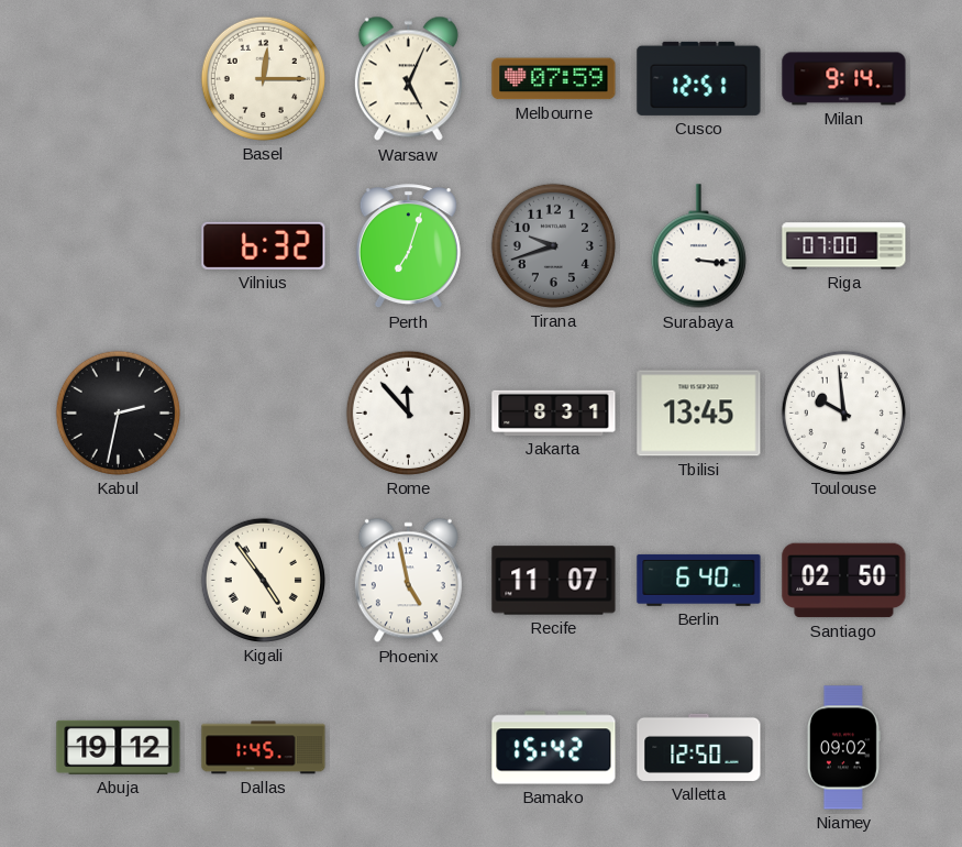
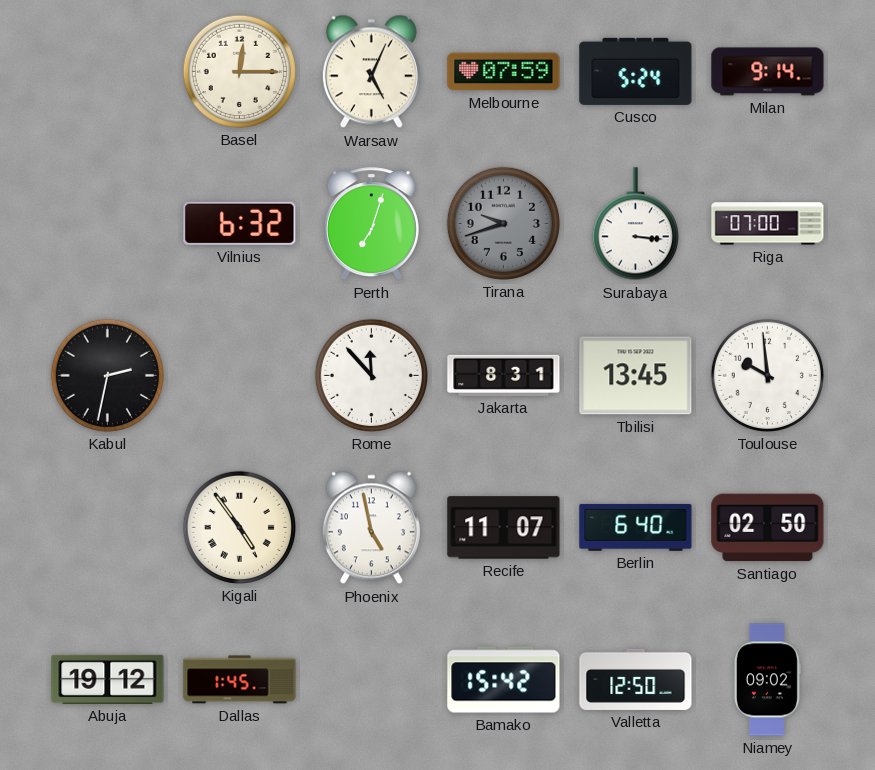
Cusco: 12:51 -> 5:24
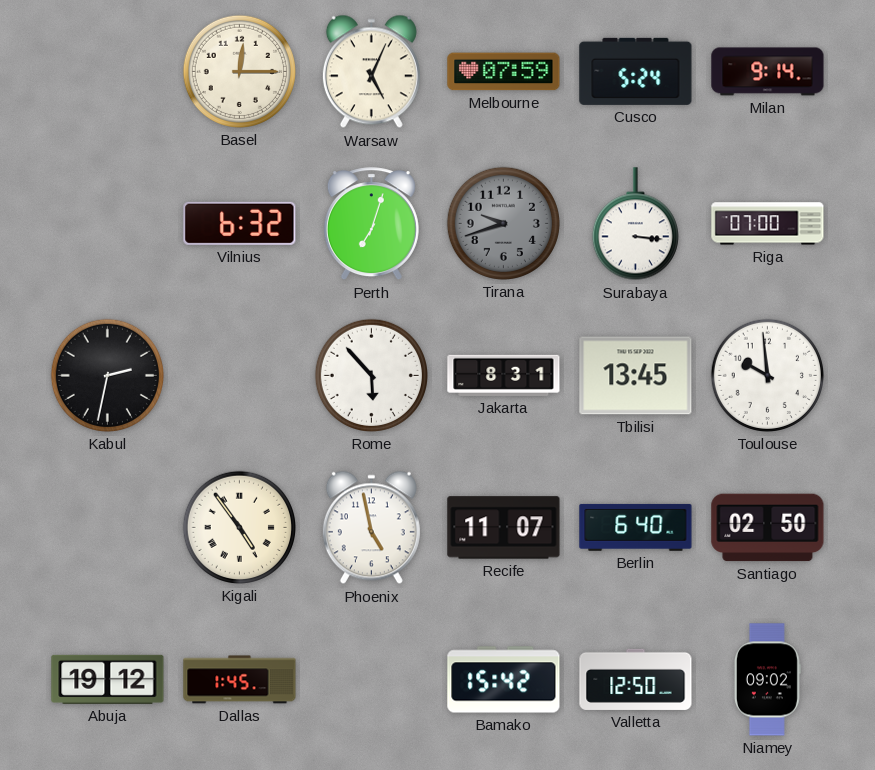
Rome: 11:53 -> 5:53
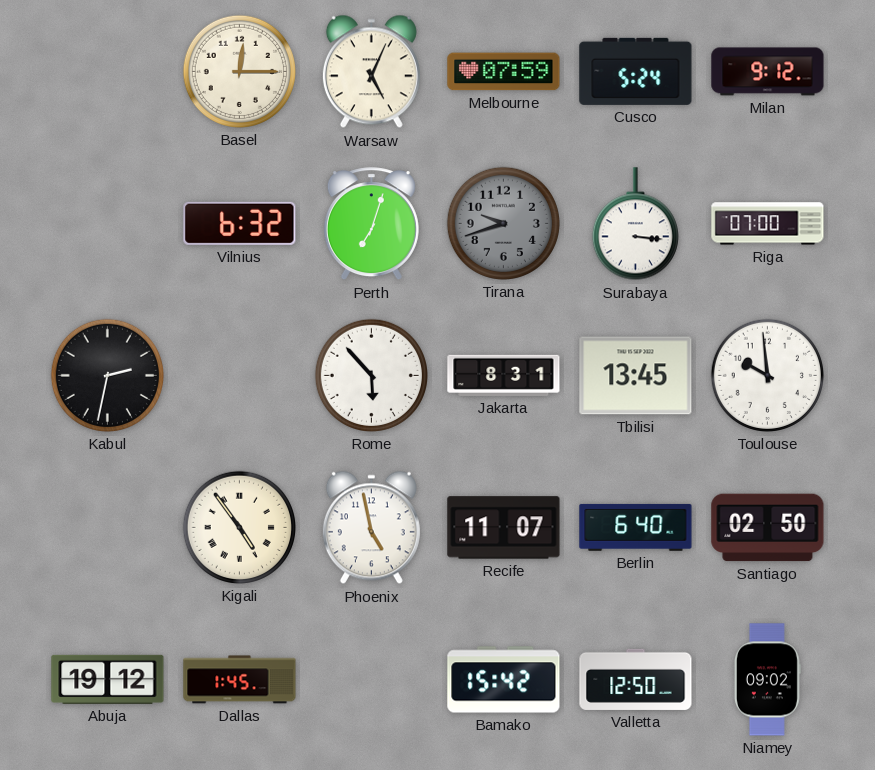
Milan: 9:14 -> 9:12
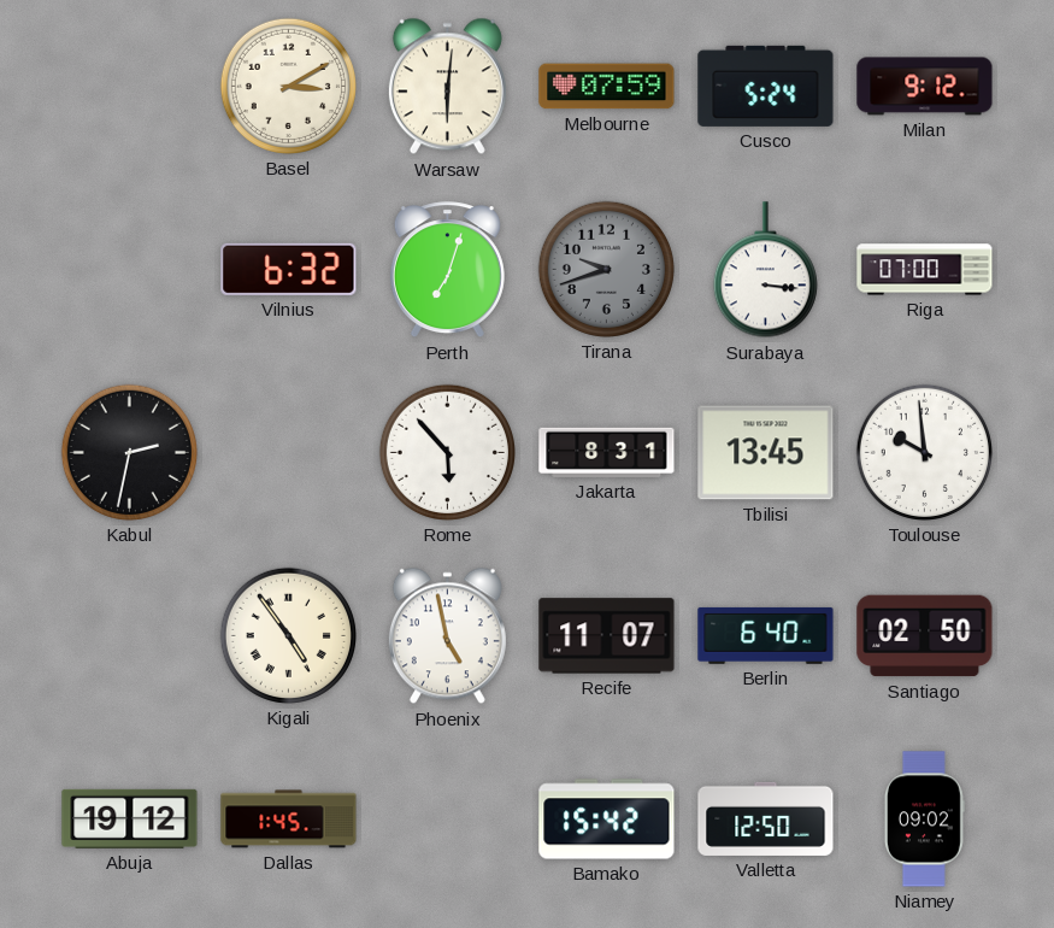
Basel: 12:15 -> 3:10
Warsaw: 5:04 -> 6:01
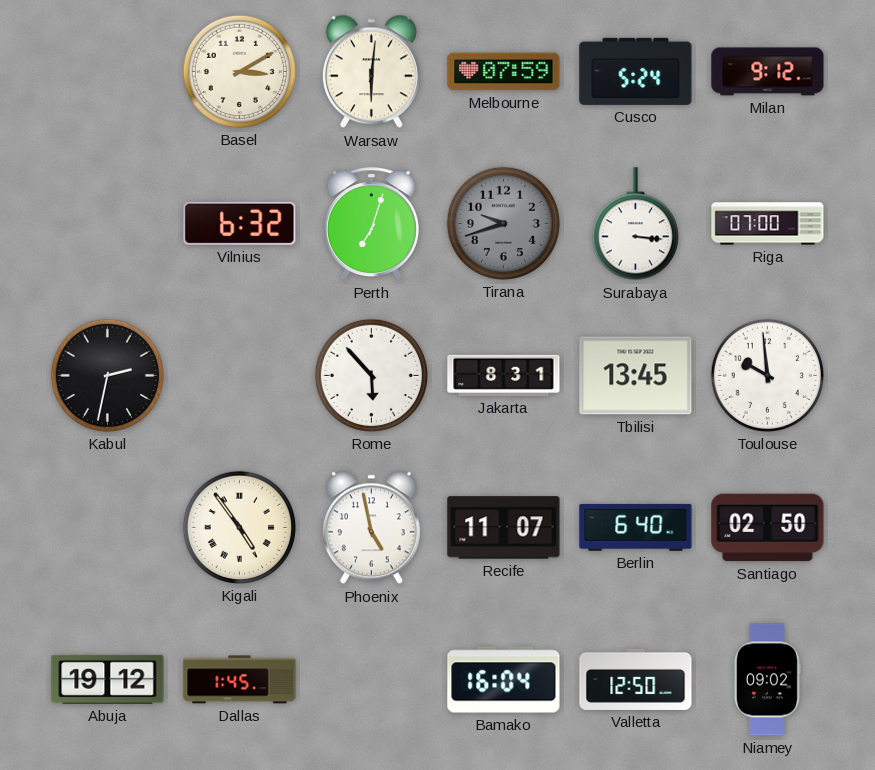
Bamako: 15:42 -> 16:04
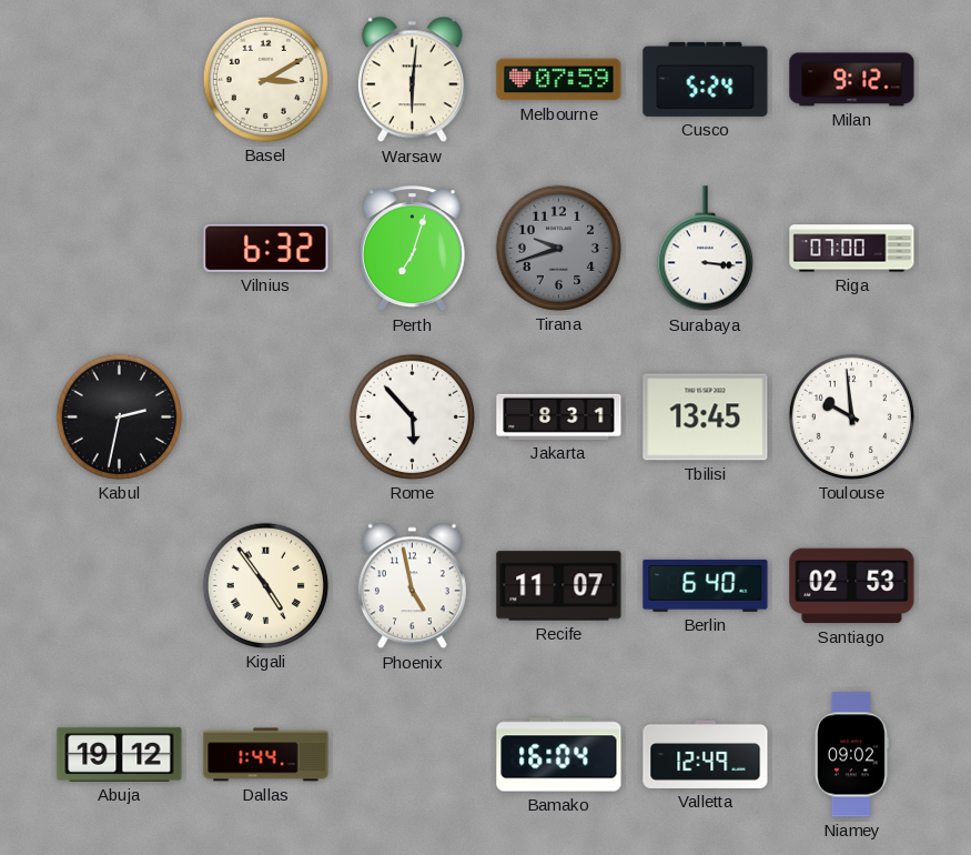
Santiago: 02:50 -> 02:53
Dallas: 1:45 -> 1:44
Valletta: 12:50 -> 12:49
